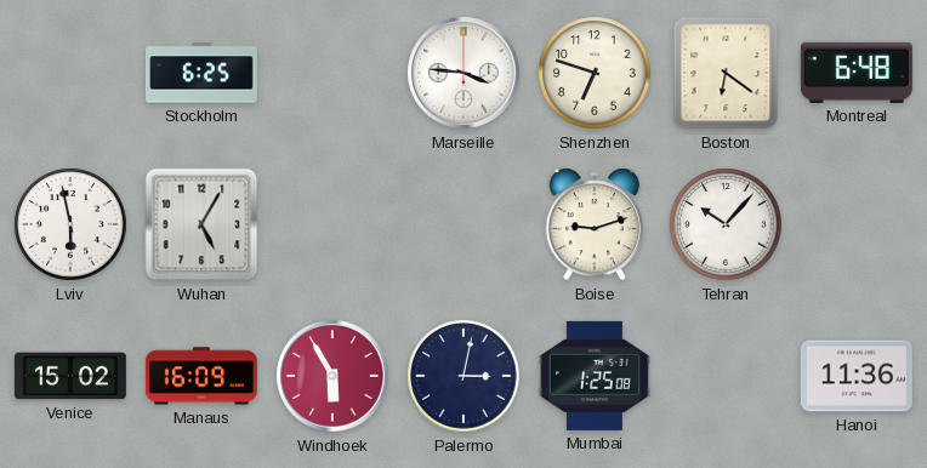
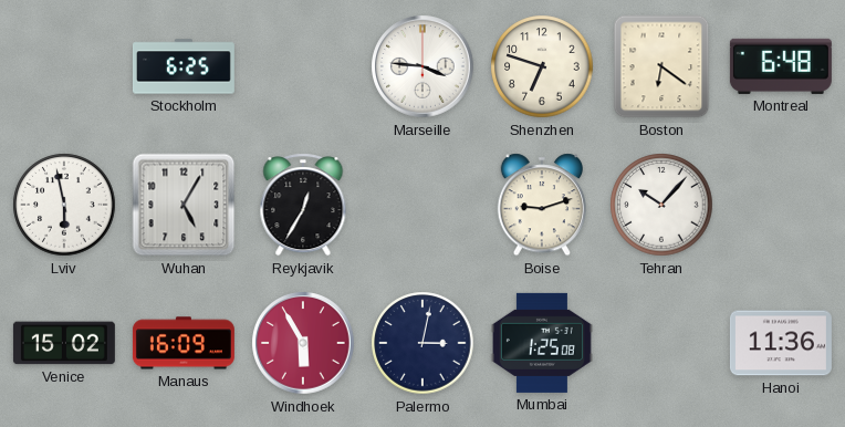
Reykjavik: none -> 12:35
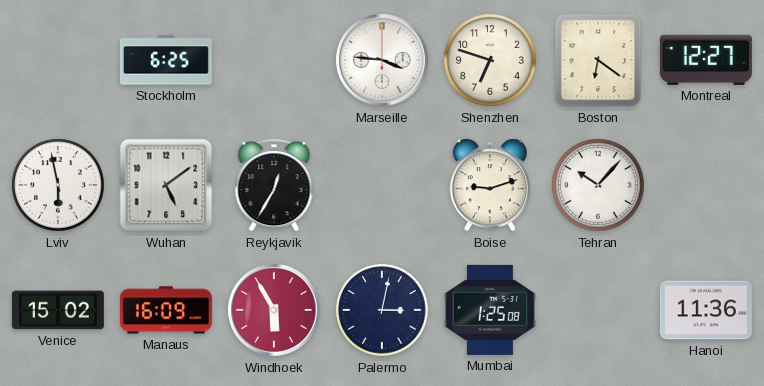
Montreal: 6:48 -> 12:27
Wuhan: 5:05 -> 5:09
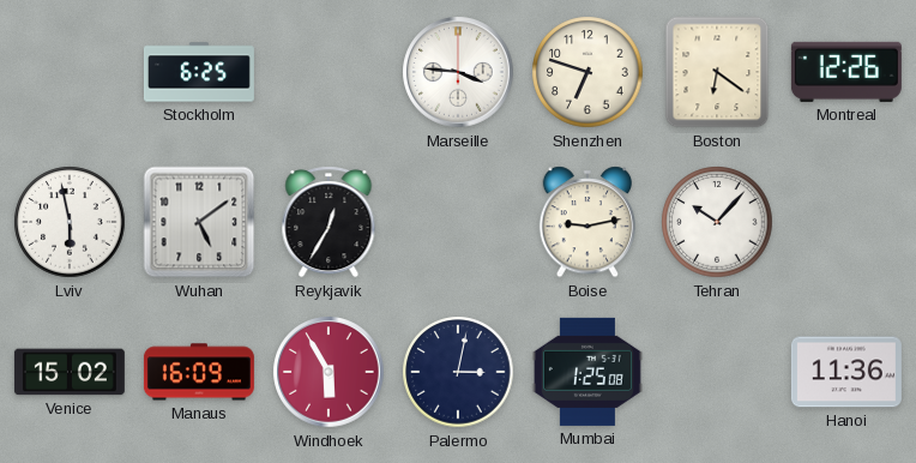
Montreal: 12:27 -> 12:26
Boise: 9:12 -> 9:13
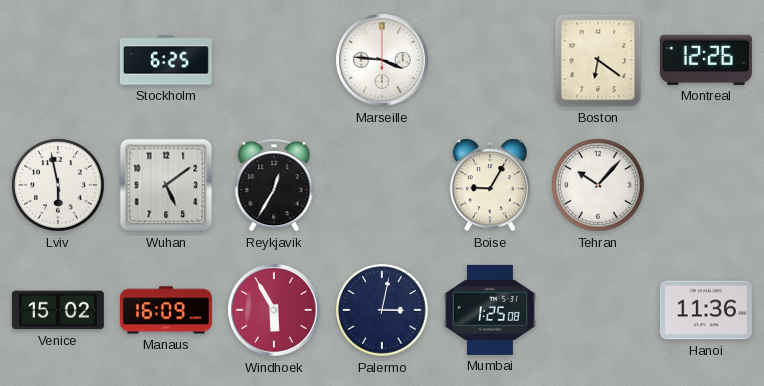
Shenzhen: 6:48 -> none
Boise: 9:13 -> 9:05
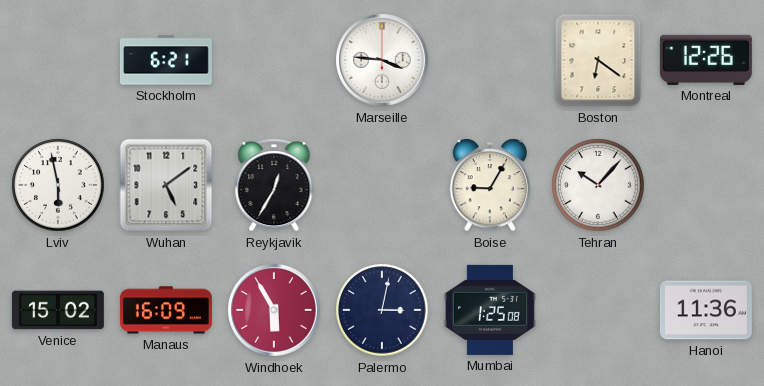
Stockholm: 6:25 -> 6:21
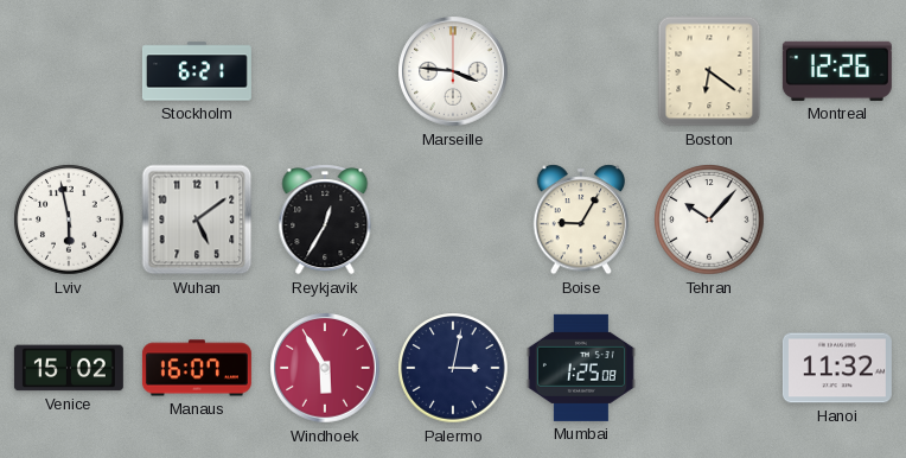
Manaus: 16:09 -> 16:07
Hanoi: 11:36 -> 11:32
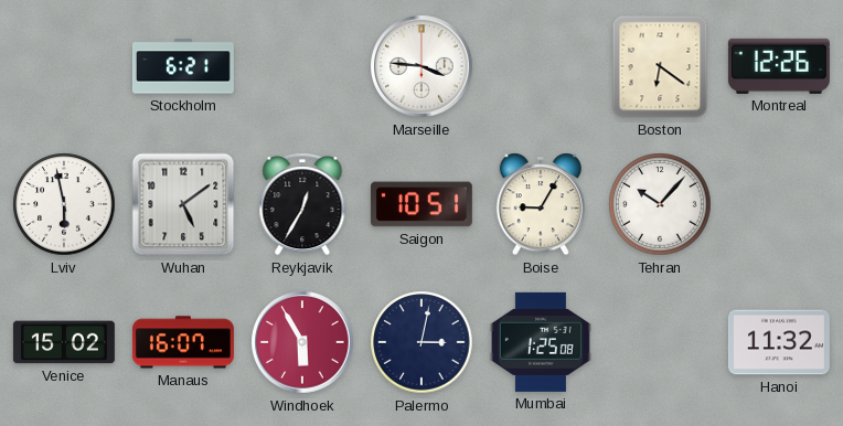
Saigon: none -> 10:51
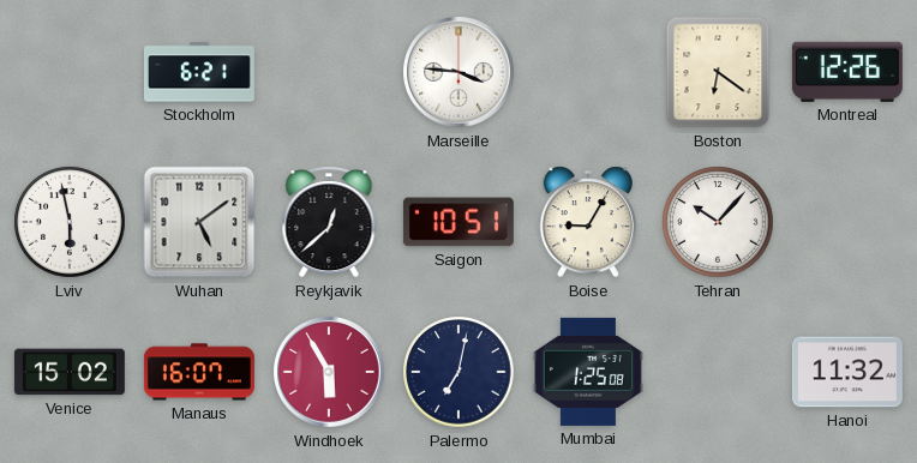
Reykjavik: 12:35 -> 12:38
Palermo: 3:02 -> 7:02
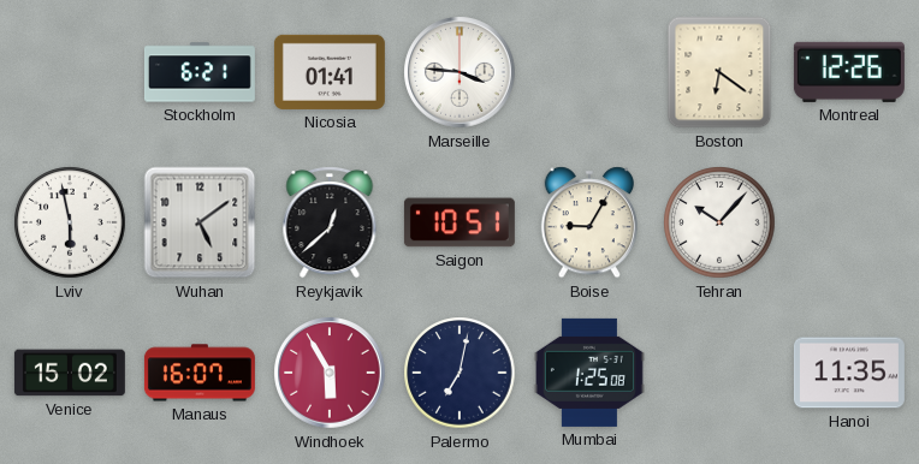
Nicosia: none -> 01:41
Hanoi: 11:32 -> 11:35
